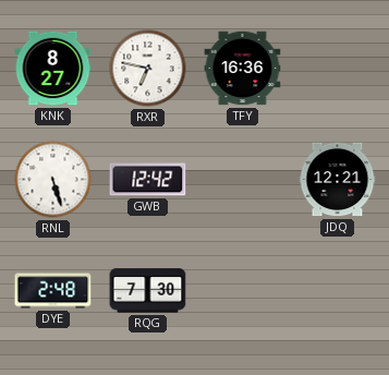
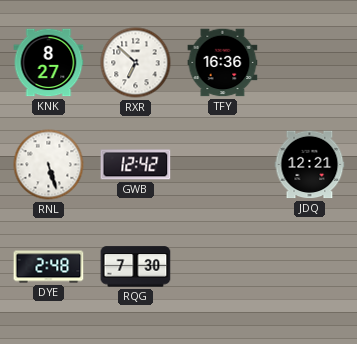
RXR: 6:47 -> 6:52
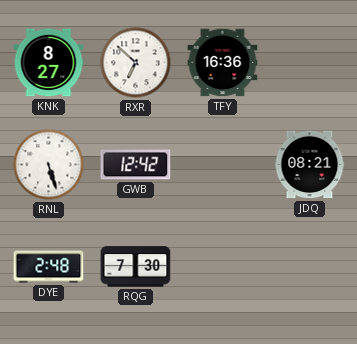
JDQ: 12:21 -> 08:21
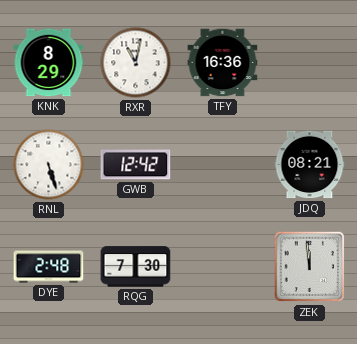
KNK: 8:27 -> 8:29
RXR: 6:52 -> 11:02
ZEK: none -> 11:59
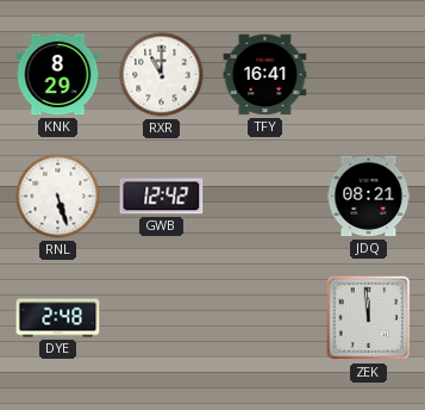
RXR: 11:02 -> 11:00
TFY: 16:36 -> 16:41
RQG: 7:30 -> none
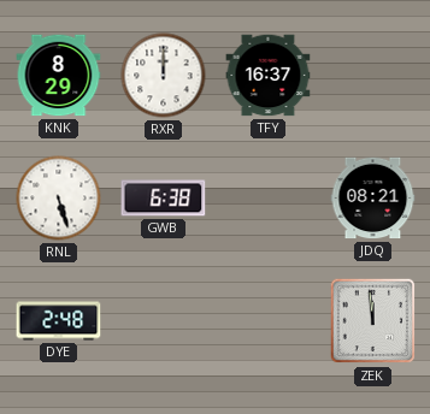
RXR: 11:00 -> 12:00
TFY: 16:41 -> 16:37
GWB: 12:42 -> 6:38
